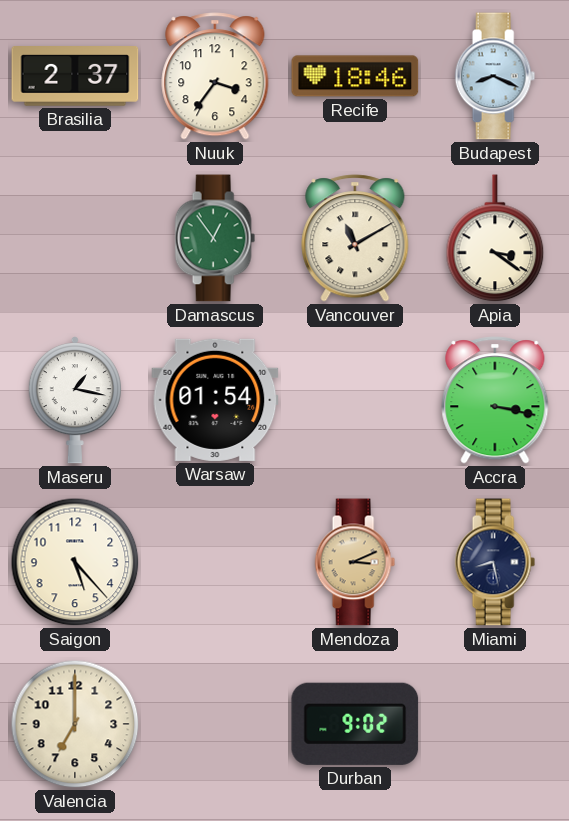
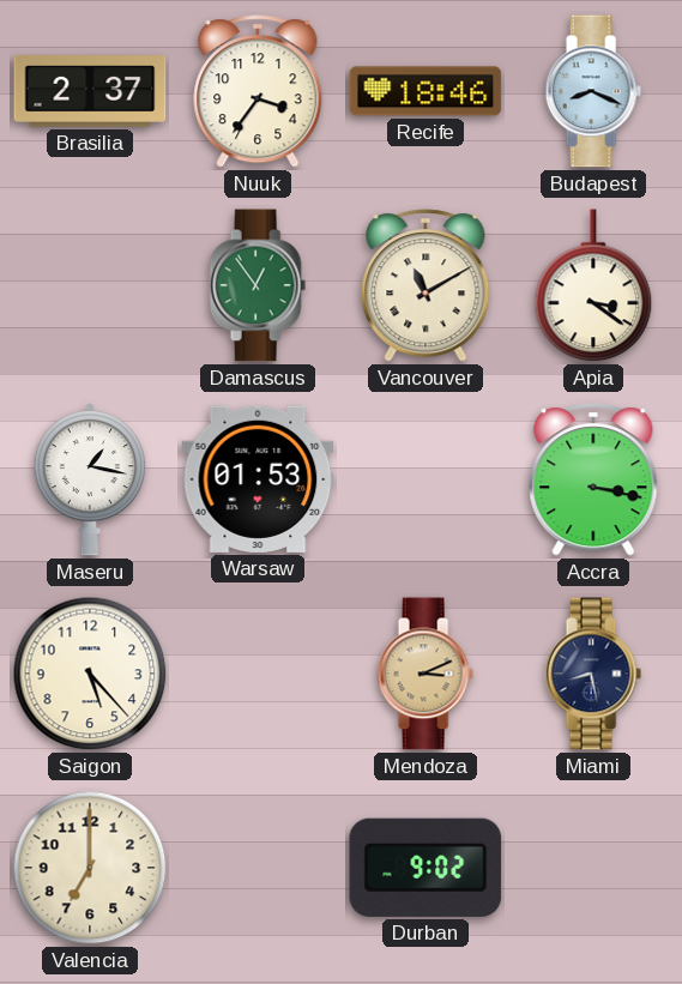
Warsaw: 01:54 -> 01:53
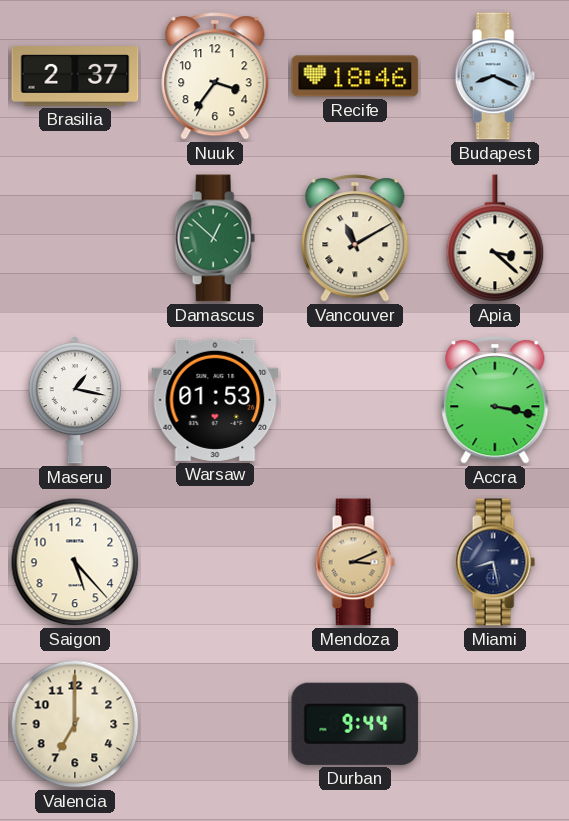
Damascus: 12:54 -> 12:52
Apia: 3:21 -> 3:22
Durban: 9:02 -> 9:44
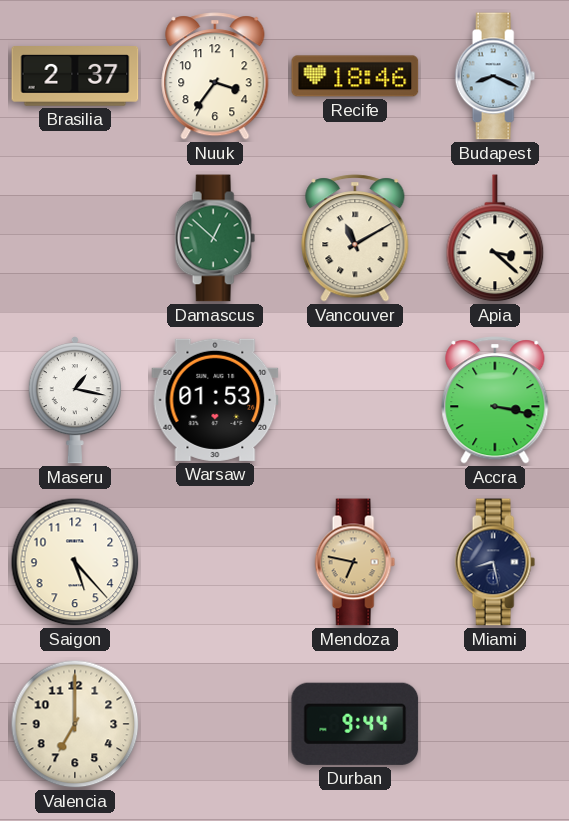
Mendoza: 3:11 -> 6:47
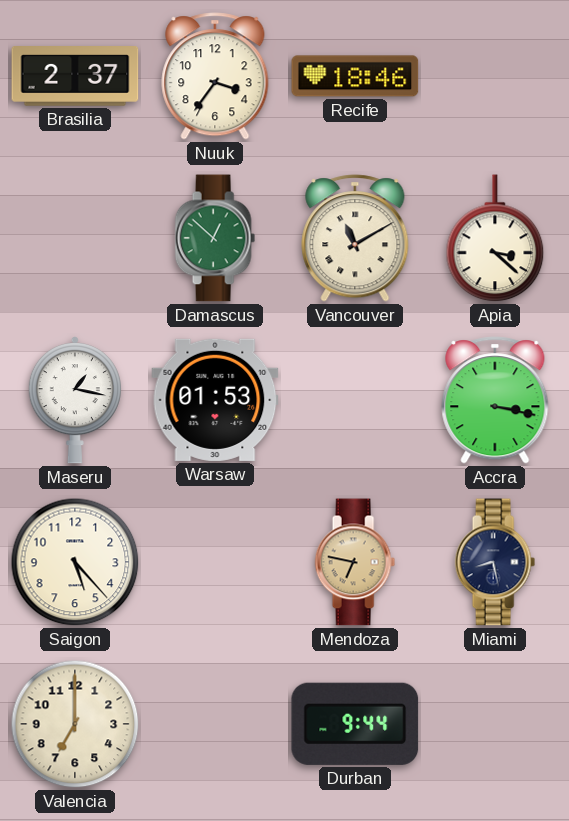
Budapest: 8:19 -> none
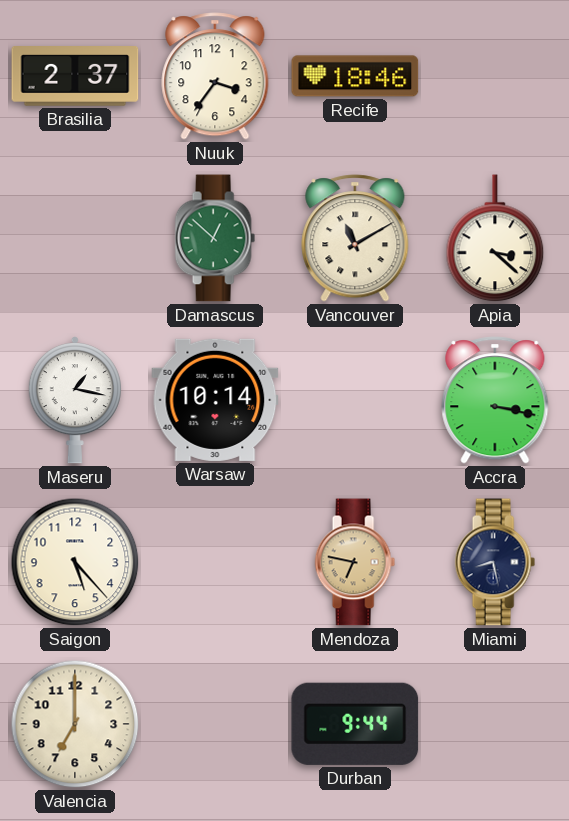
Warsaw: 01:53 -> 10:14
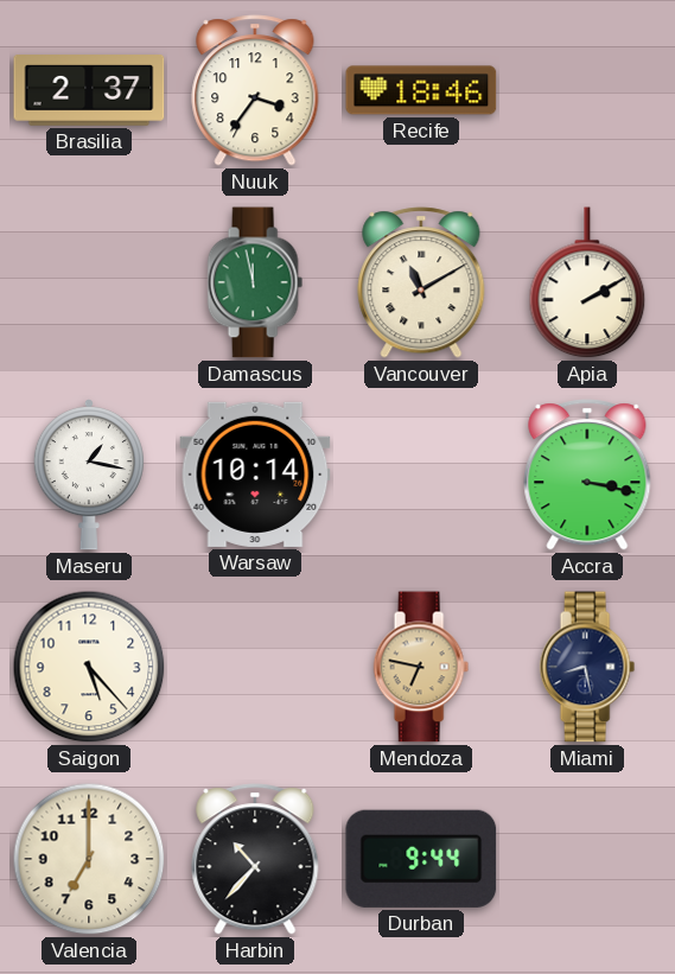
Damascus: 12:52 -> 11:58
Apia: 3:22 -> 2:10
Harbin: none -> 10:37
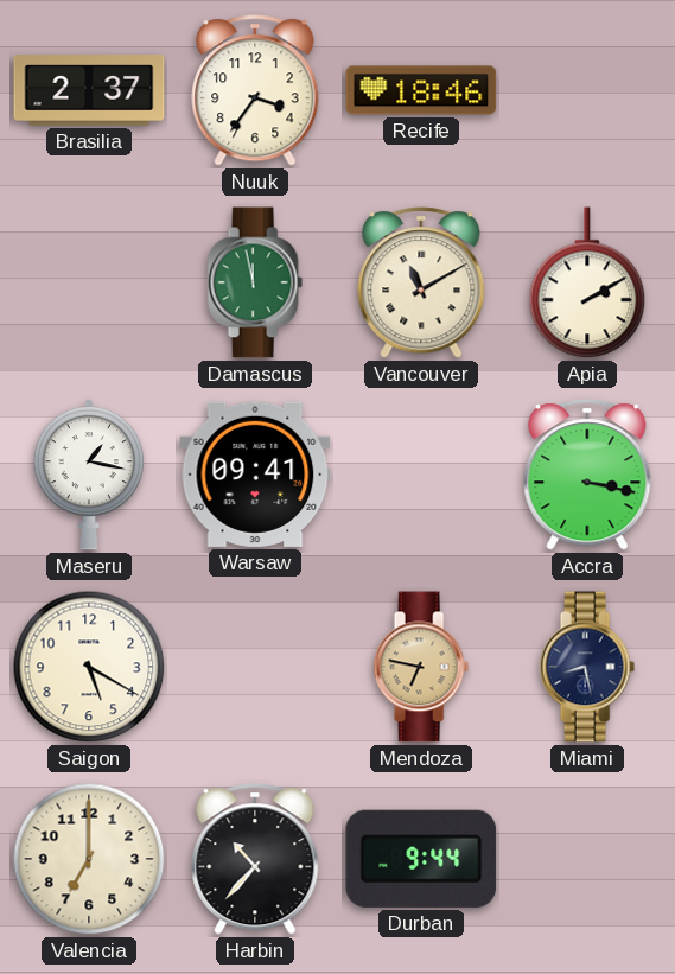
Warsaw: 10:14 -> 09:41
Saigon: 5:23 -> 5:20
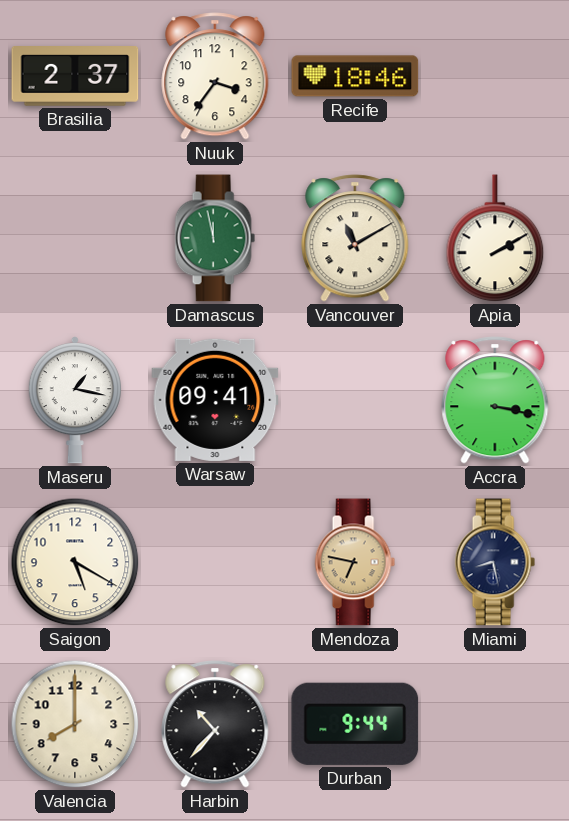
Valencia: 7:00 -> 8:00
